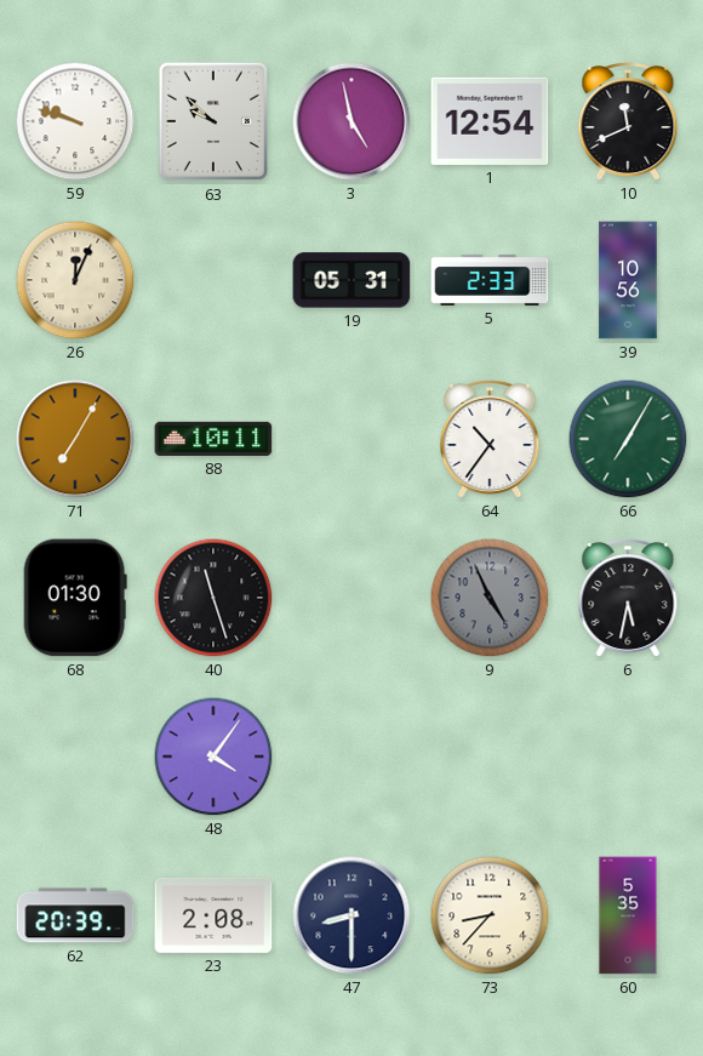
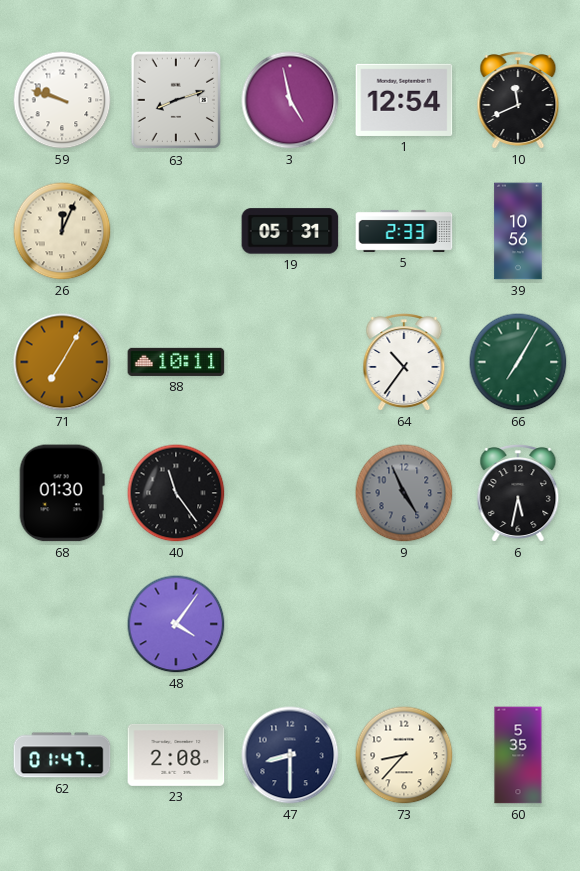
63: 9:52 -> 8:12
40: 11:27 -> 11:24
62: 20:39 -> 01:47
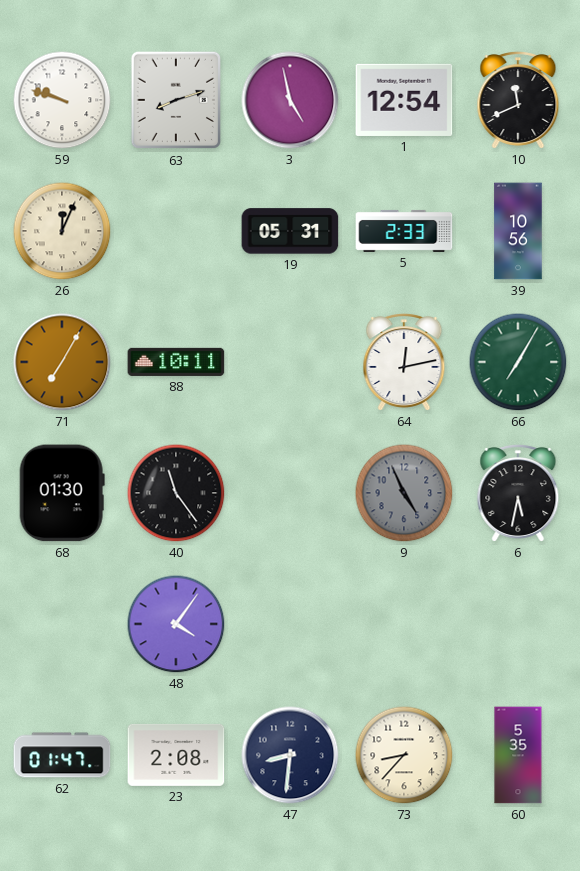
64: 10:36 -> 12:13
47: 8:30 -> 8:31
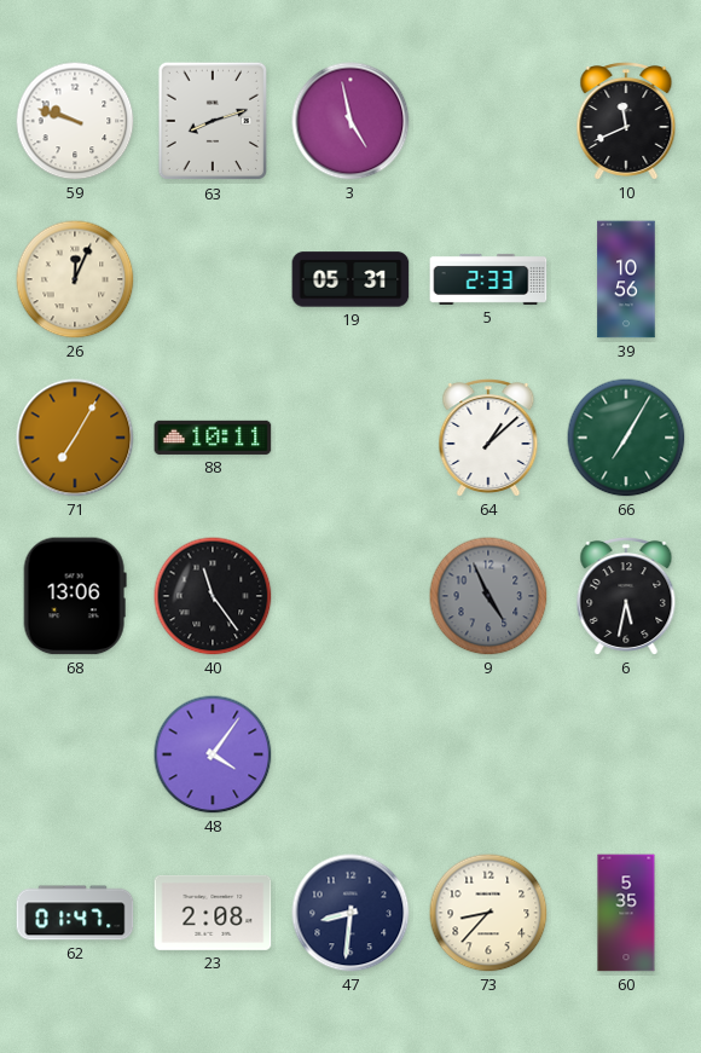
1: 12:54 -> none
64: 12:13 -> 1:08
68: 01:30 -> 13:06
